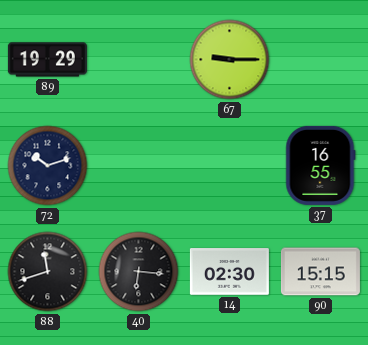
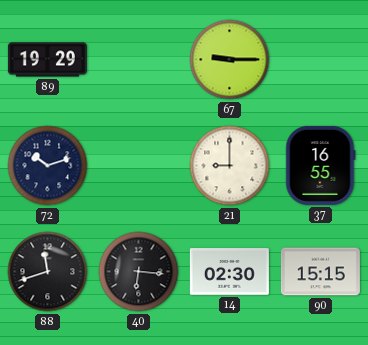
21: none -> 9:00
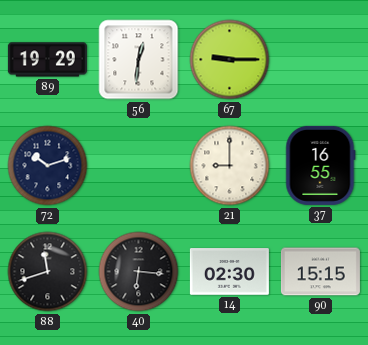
56: none -> 12:31
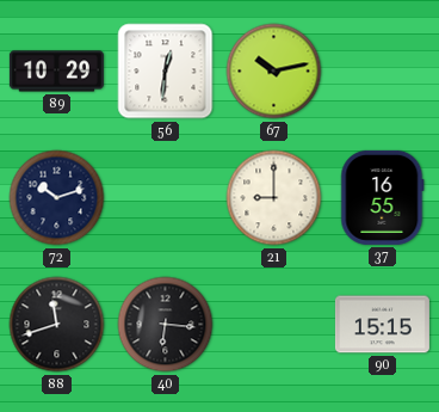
89: 19:29 -> 10:29
67: 9:15 -> 10:13
14: 02:30 -> none
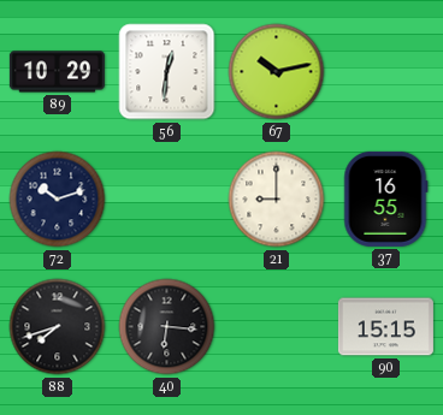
88: 11:42 -> 7:42
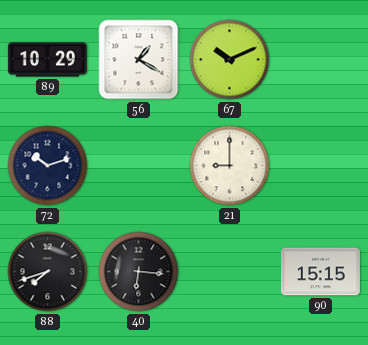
56: 12:31 -> 1:20
67: 10:13 -> 10:11
37: 16:55 -> none
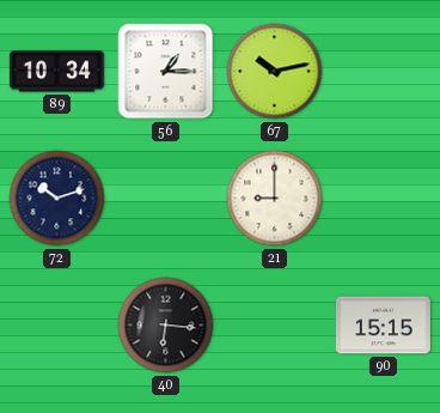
89: 10:29 -> 10:34
56: 1:20 -> 1:15
67: 10:11 -> 10:13
88: 7:42 -> none
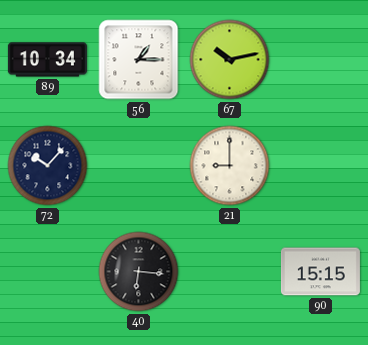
72: 10:12 -> 10:07
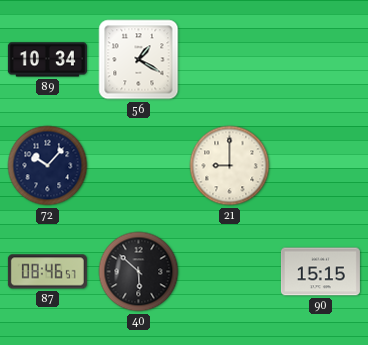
56: 1:15 -> 1:20
67: 10:13 -> none
87: none -> 08:46
40: 6:16 -> 5:52
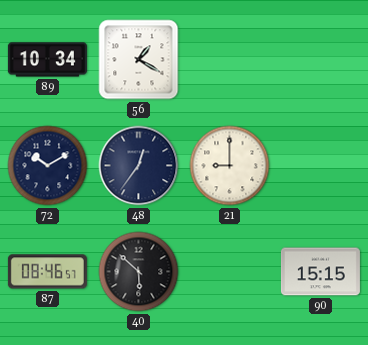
72: 10:07 -> 10:10
48: none -> 12:36
